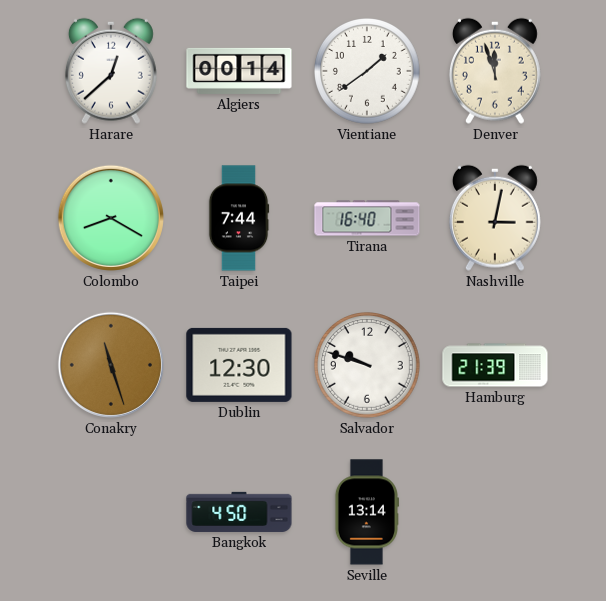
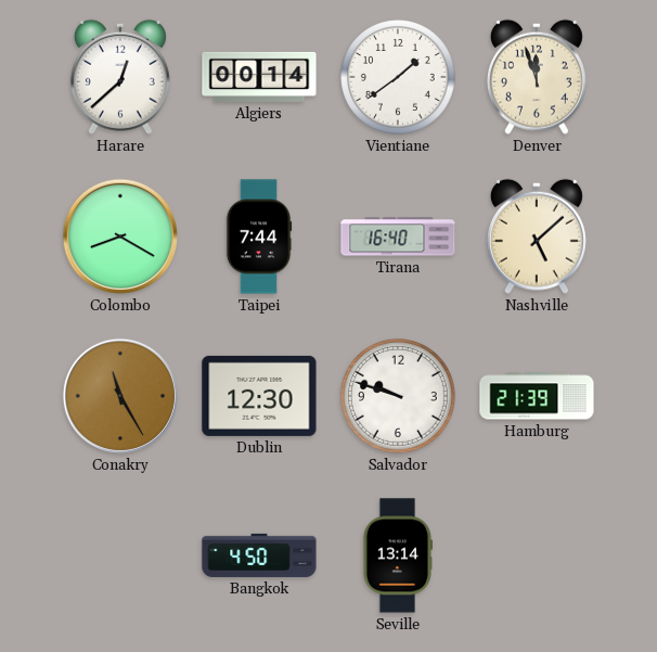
Nashville: 3:02 -> 5:08
Conakry: 11:27 -> 11:25
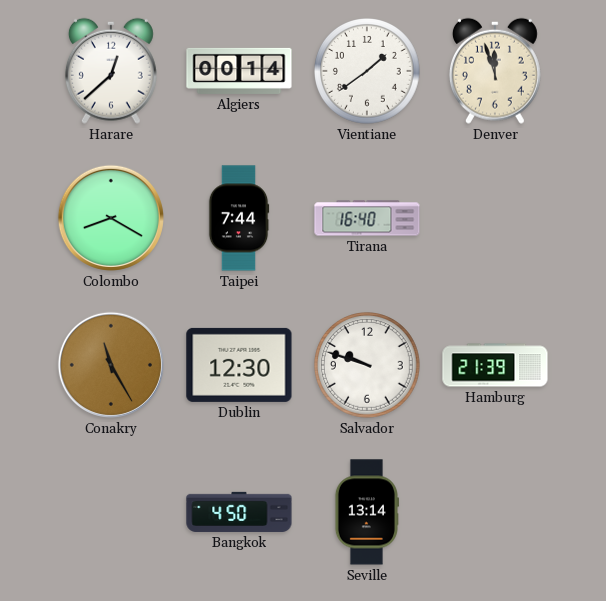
Nashville: 5:08 -> none
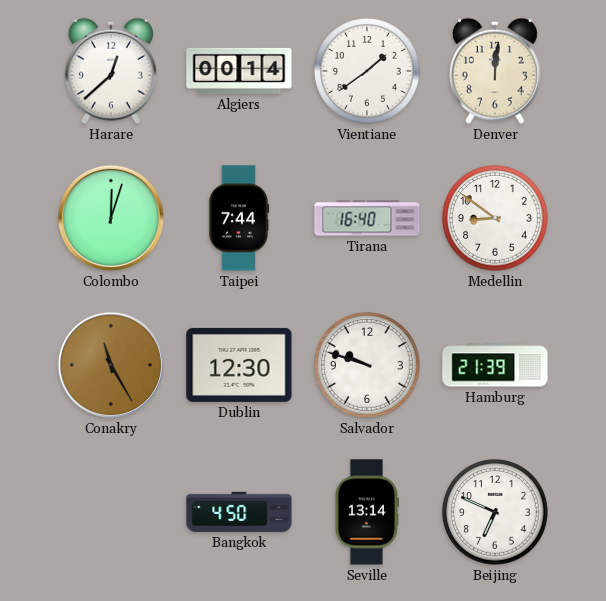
Denver: 11:57 -> 12:01
Colombo: 8:20 -> 12:03
Medellin: none -> 8:51
Beijing: none -> 6:49
